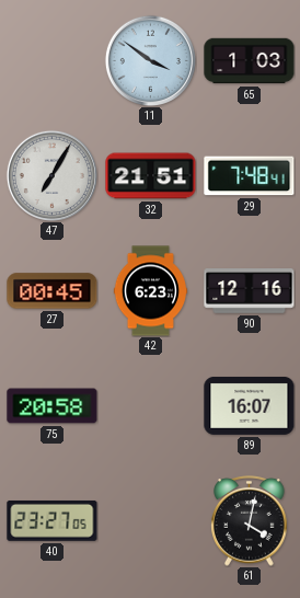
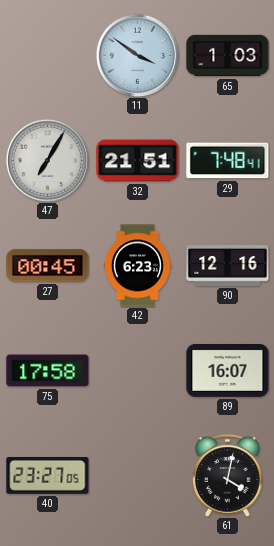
75: 20:58 -> 17:58
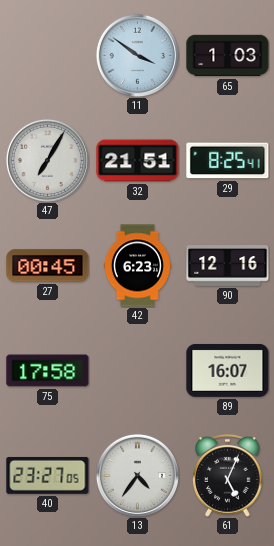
29: 7:48 -> 8:25
13: none -> 4:36
61: 4:02 -> 5:04
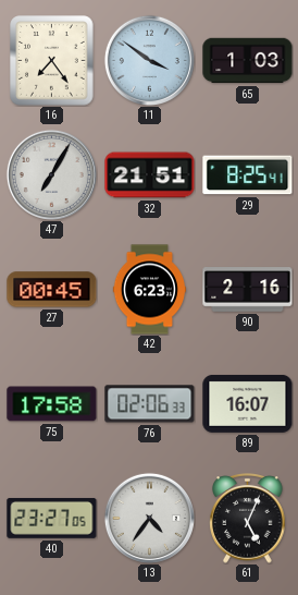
16: none -> 7:24
90: 12:16 -> 2:16
76: none -> 02:06
